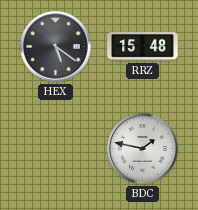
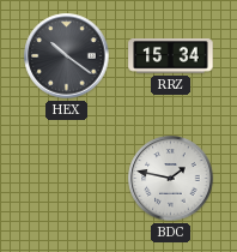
HEX: 5:21 -> 10:21
RRZ: 15:48 -> 15:34
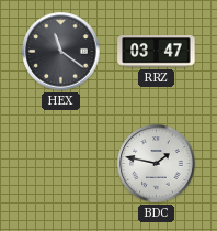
HEX: 10:21 -> 11:21
RRZ: 15:34 -> 03:47
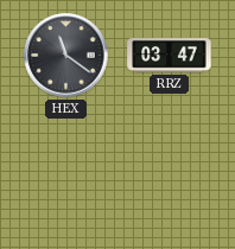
BDC: 1:47 -> none
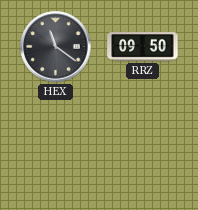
RRZ: 03:47 -> 09:50
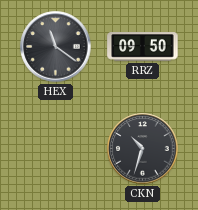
CKN: none -> 10:33
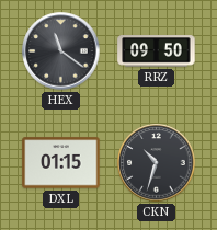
DXL: none -> 01:15
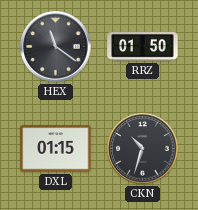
RRZ: 09:50 -> 01:50
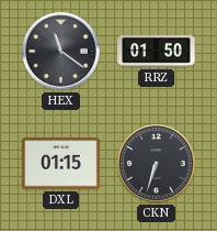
CKN: 10:33 -> 6:33
